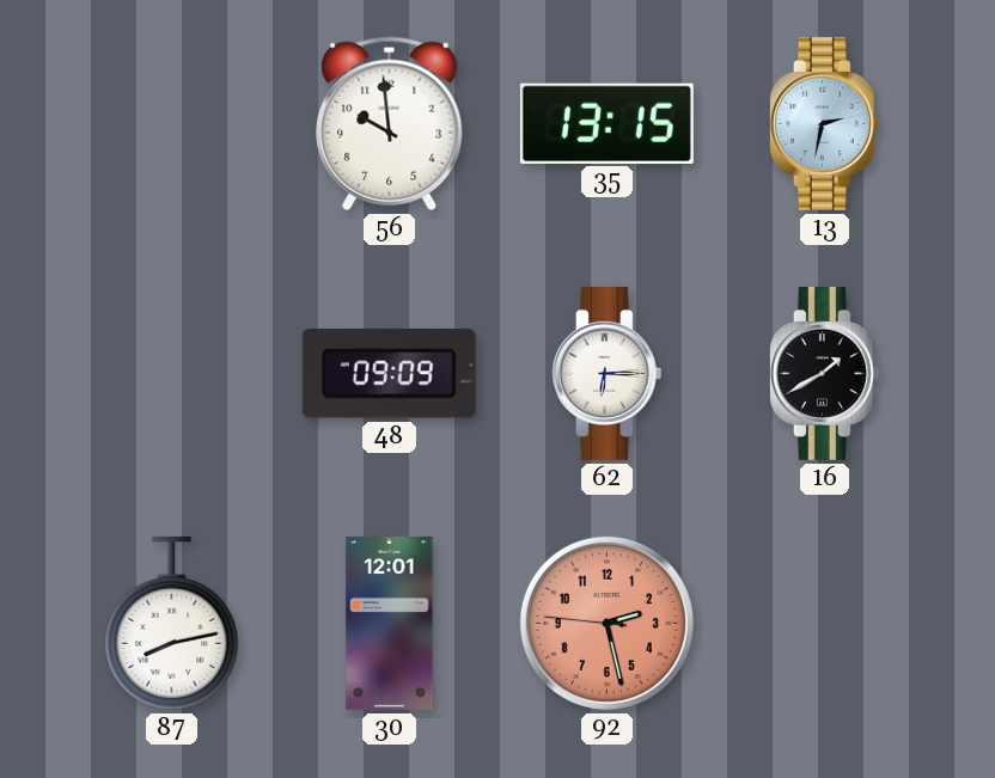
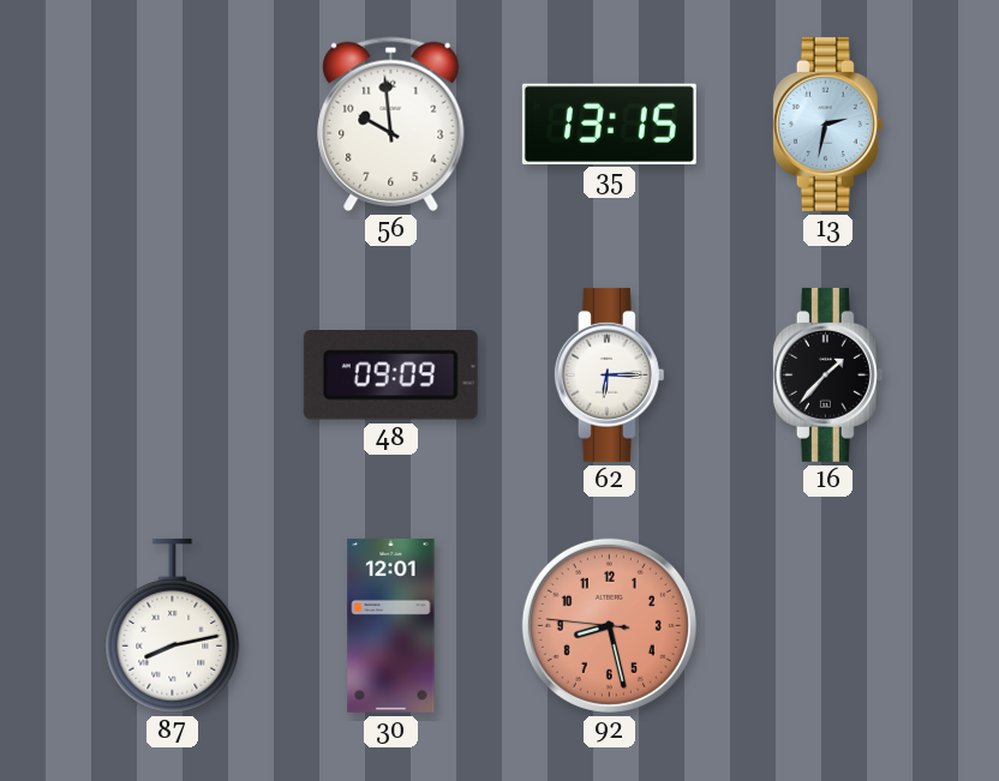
16: 1:40 -> 1:37
92: 2:27 -> 8:27
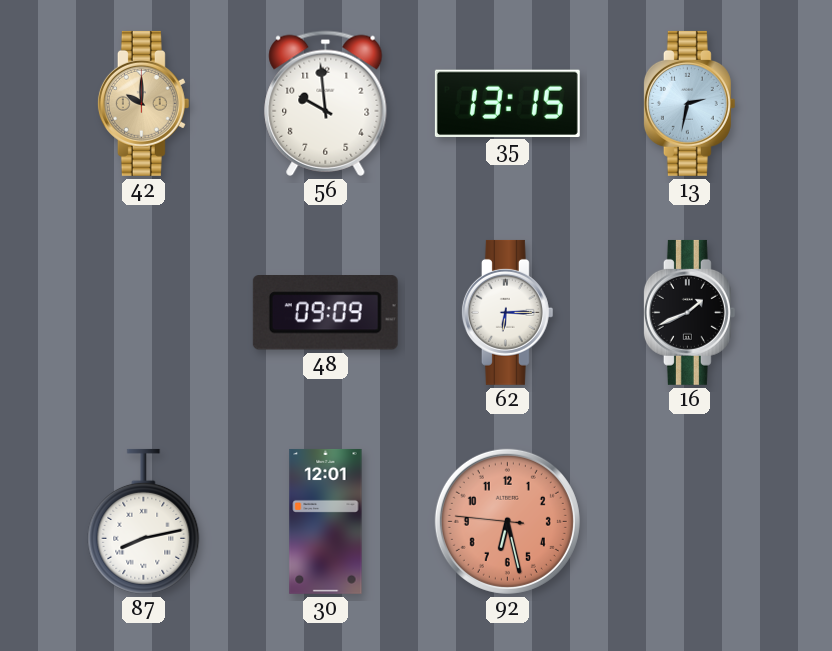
42: none -> 10:00
16: 1:37 -> 1:41
92: 8:27 -> 6:27
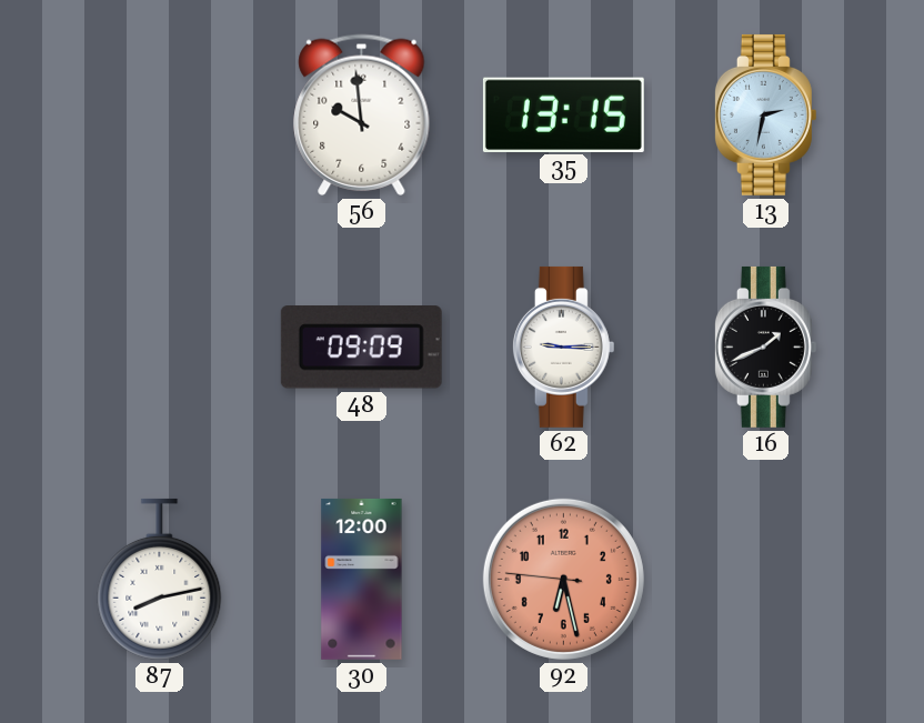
42: 10:00 -> none
62: 6:15 -> 9:15
30: 12:01 -> 12:00
